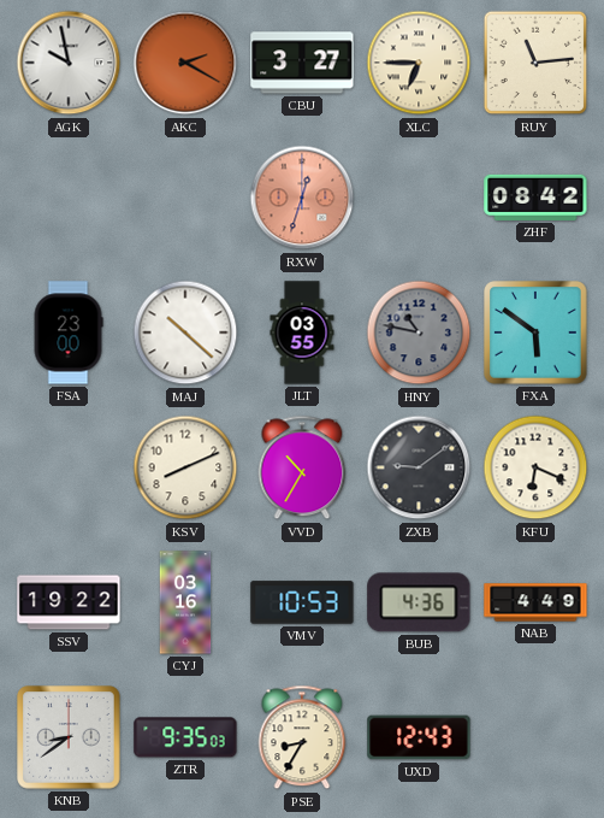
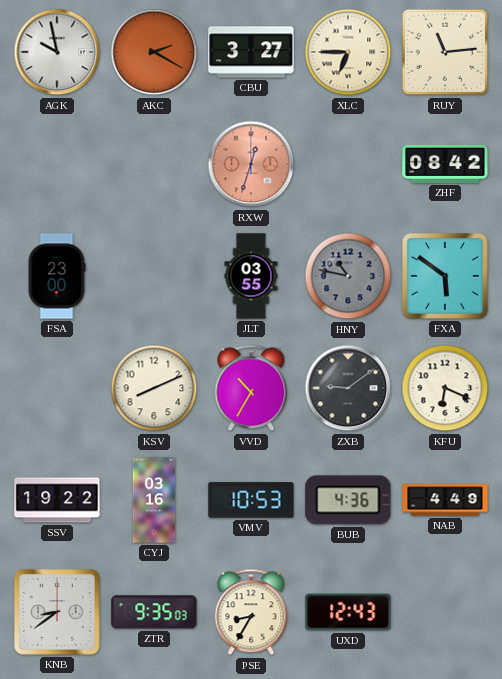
MAJ: 10:22 -> none
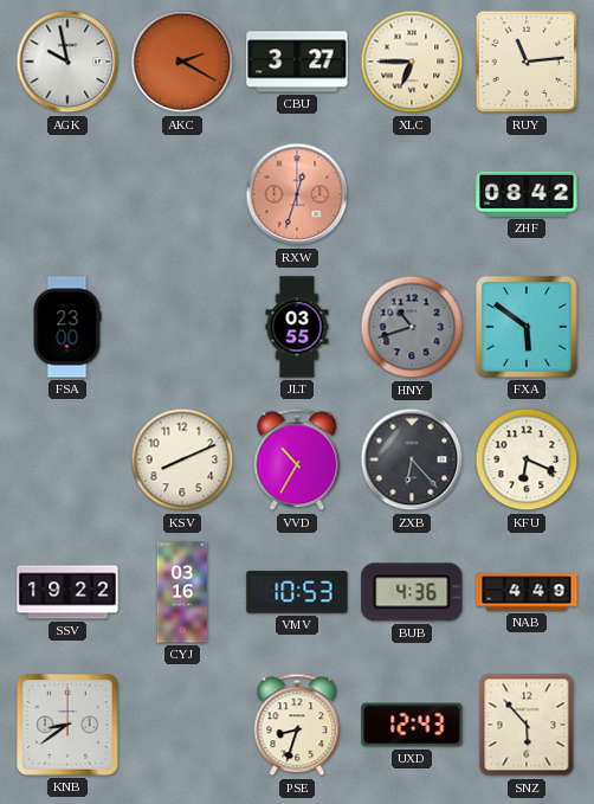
HNY: 10:47 -> 10:42
ZXB: 9:09 -> 6:23
ZTR: 9:35 -> none
PSE: 8:35 -> 8:33
SNZ: none -> 5:53
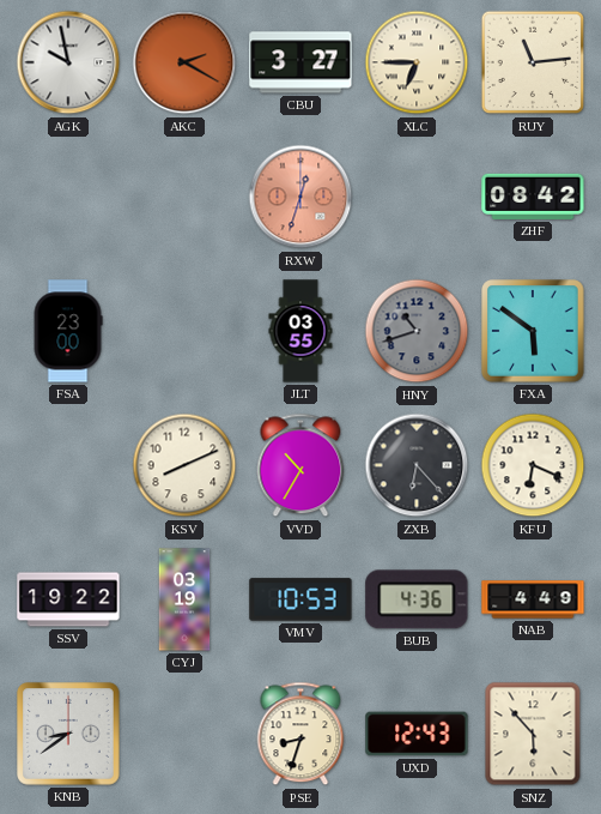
CYJ: 03:16 -> 03:19
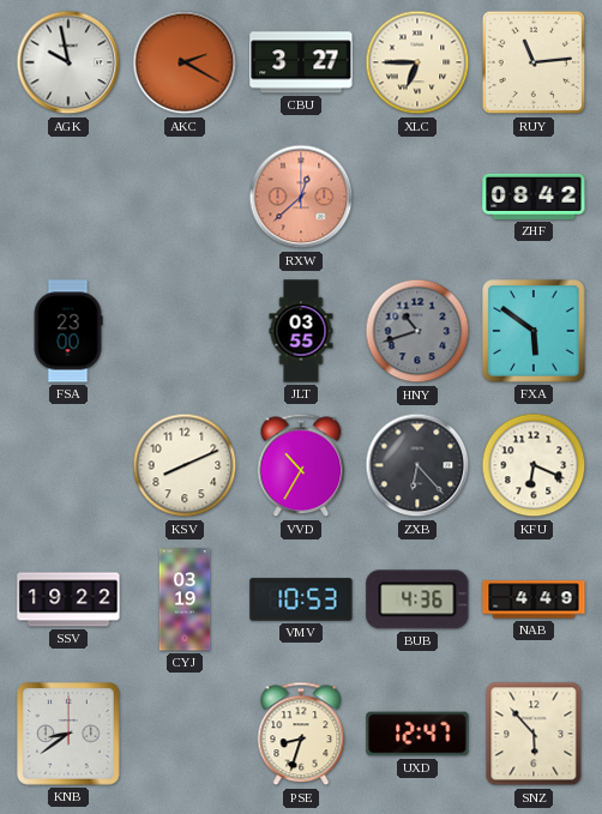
RXW: 12:33 -> 12:38
UXD: 12:43 -> 12:47
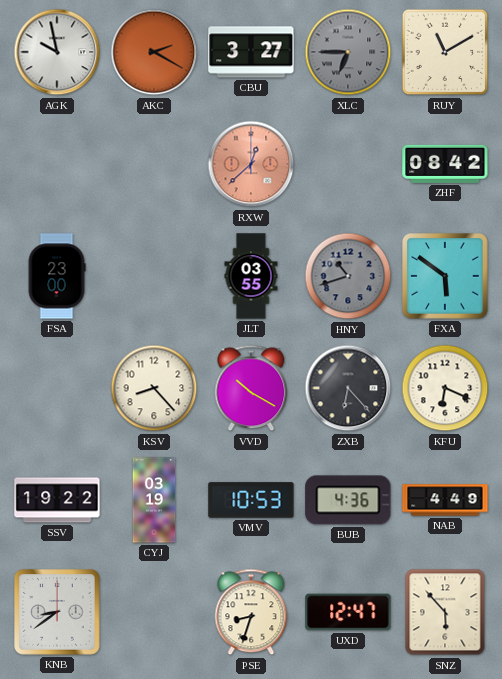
XLC dial: cream -> grey
RUY: 11:14 -> 11:10
KSV: 8:11 -> 8:23
VVD: 10:35 -> 10:20
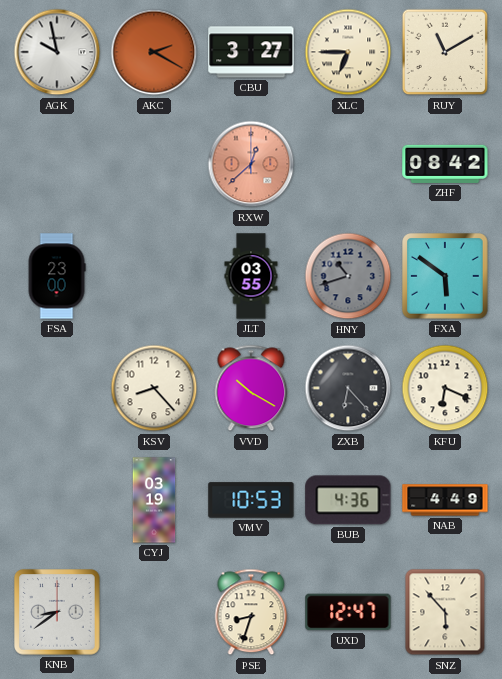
XLC dial: grey -> cream
SSV: 19:22 -> none
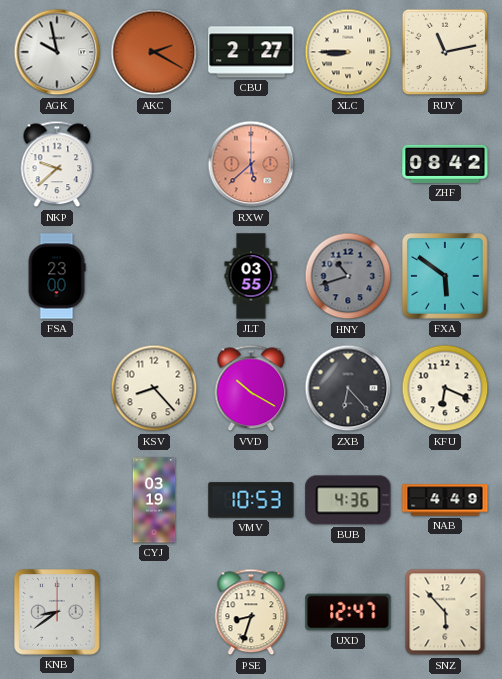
CBU: 3:27 -> 2:27
XLC: 6:45 -> 8:45
RUY: 11:10 -> 11:13
NKP: none -> 9:38
RXW: 12:38 -> 5:38
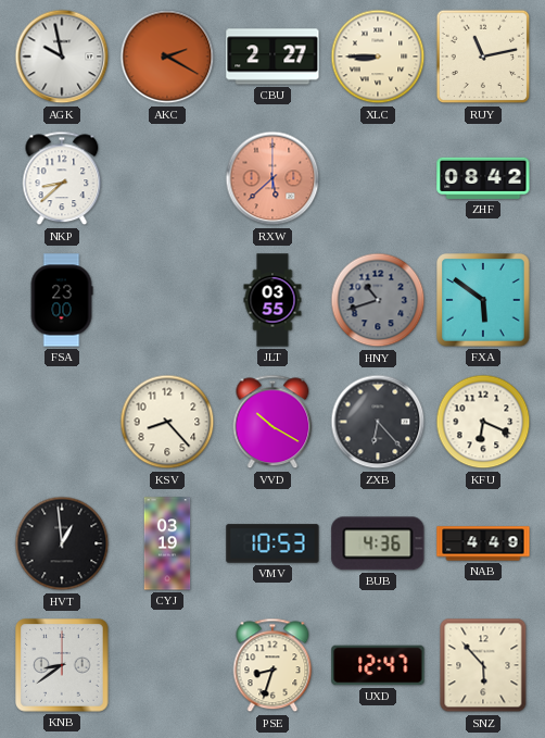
NKP: 9:38 -> 8:38
HVT: none -> 12:59
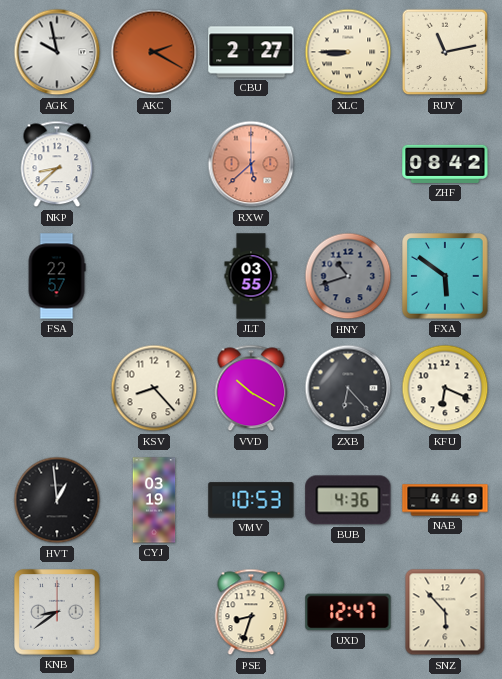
FSA: 23:00 -> 22:57
